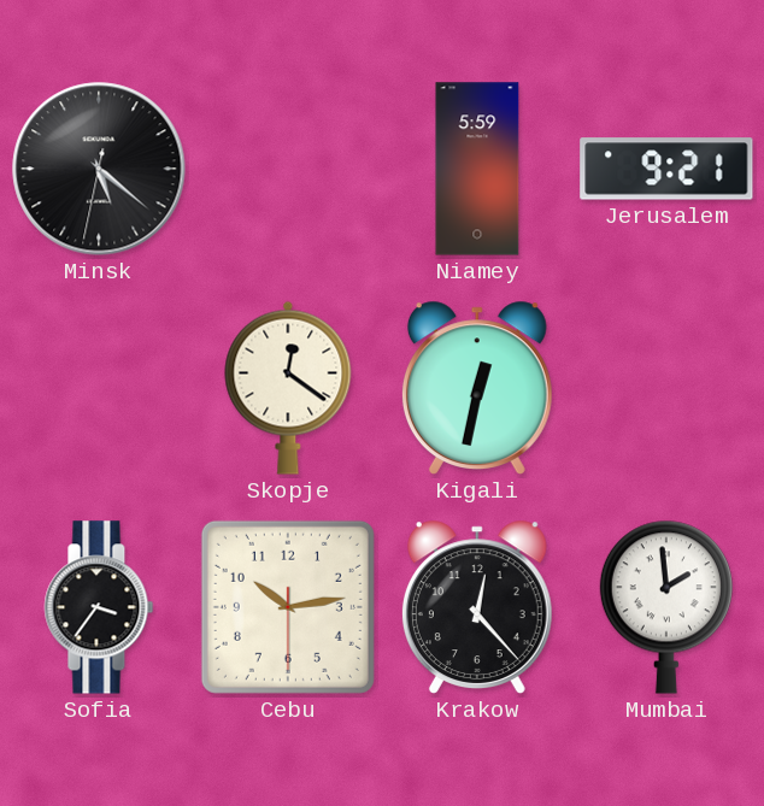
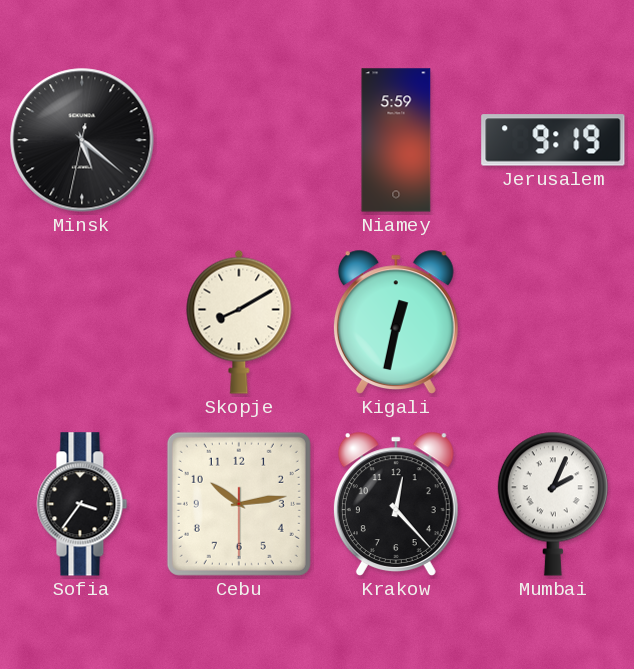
Jerusalem: 9:21 -> 9:19
Skopje: 12:21 -> 8:10
Mumbai: 1:59 -> 2:04
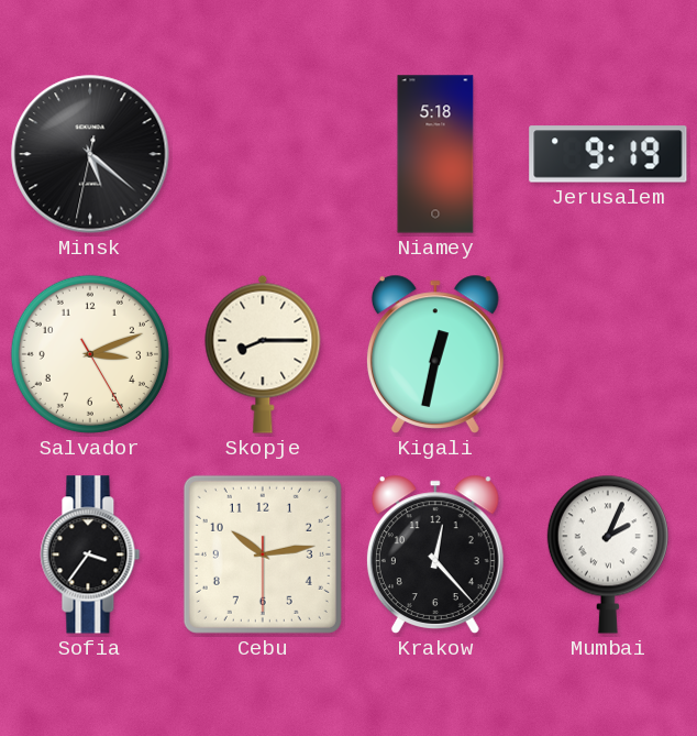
Niamey: 5:59 -> 5:18
Salvador: none -> 3:11
Skopje: 8:10 -> 8:15
